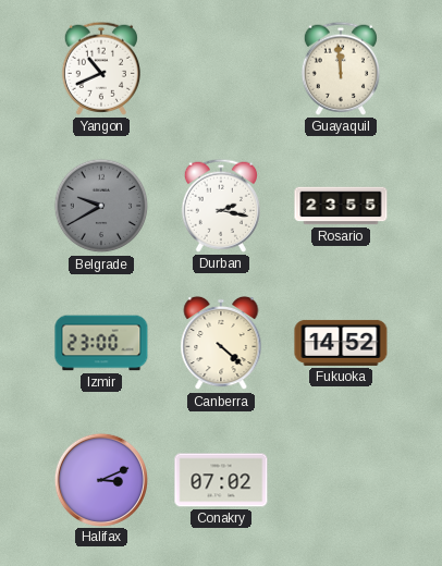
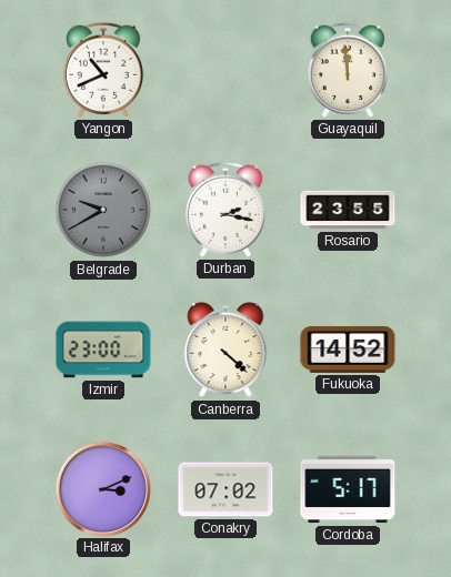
Cordoba: none -> 5:17
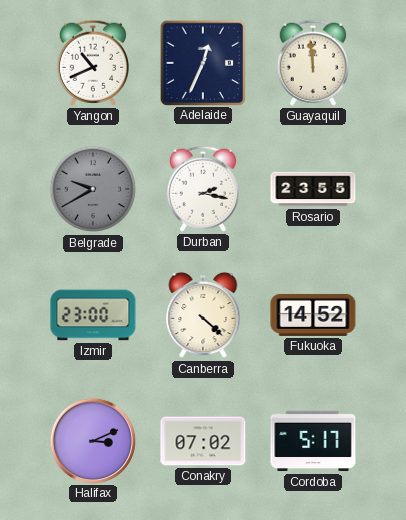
Adelaide: none -> 12:34
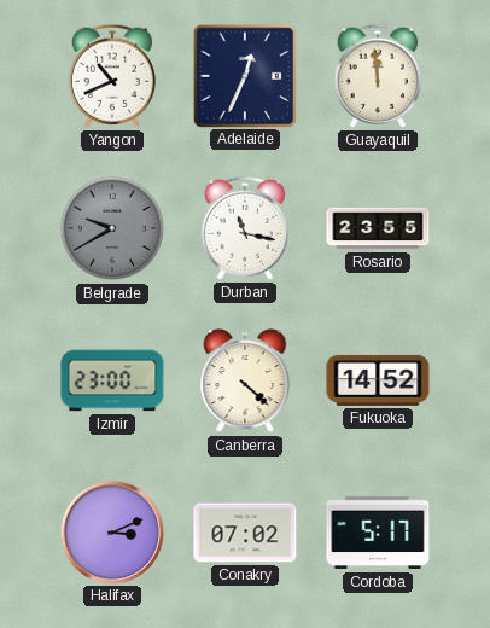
Durban: 2:17 -> 11:17
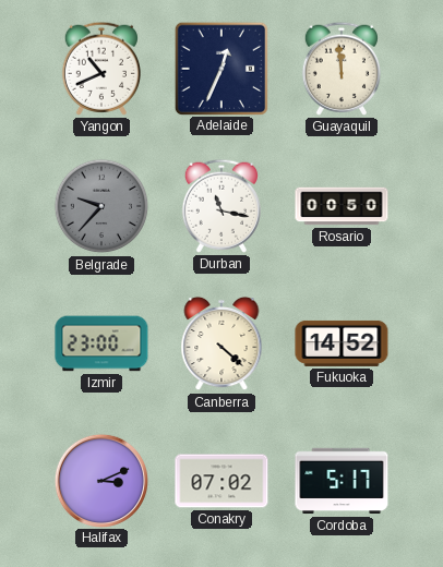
Belgrade: 9:40 -> 9:37
Rosario: 23:55 -> 00:50
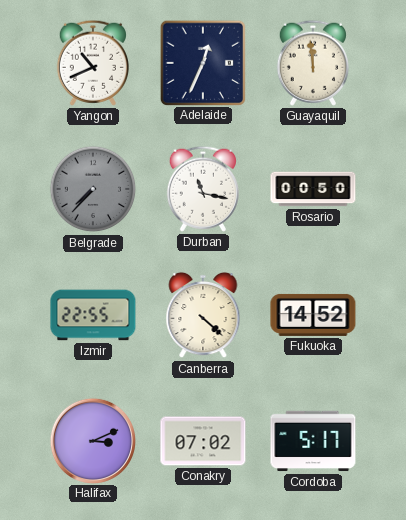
Belgrade: 9:37 -> 7:37
Izmir: 23:00 -> 22:55
